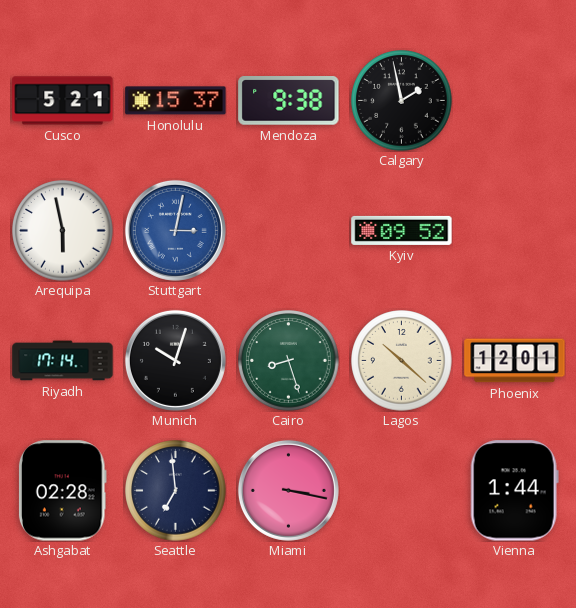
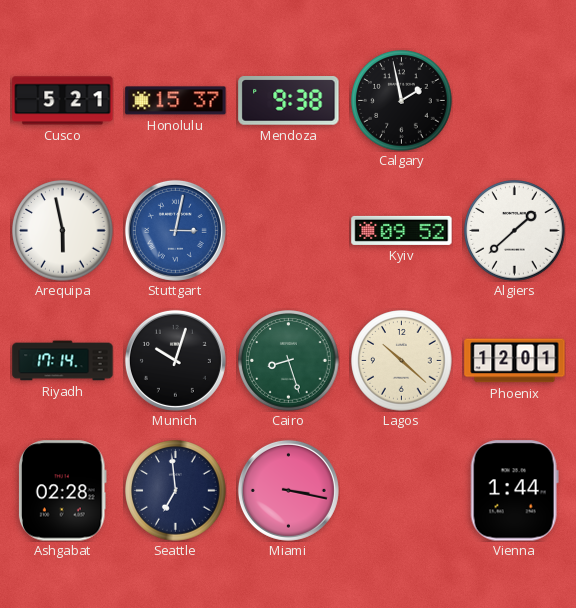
Algiers: none -> 1:38
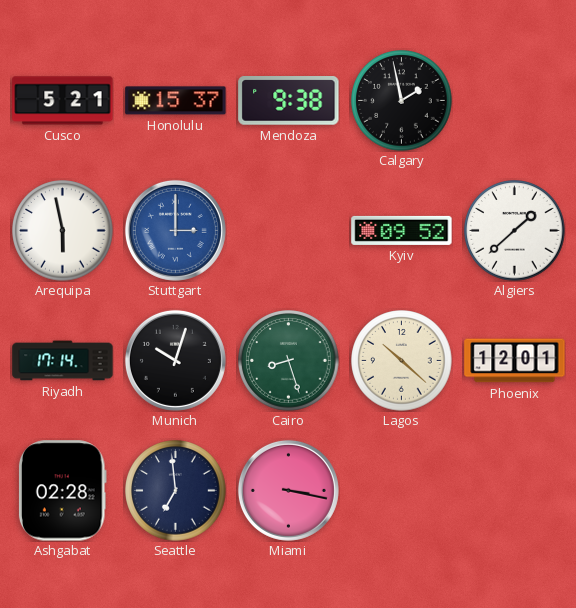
Stuttgart: 3:02 -> 3:00
Vienna: 1:44 -> none
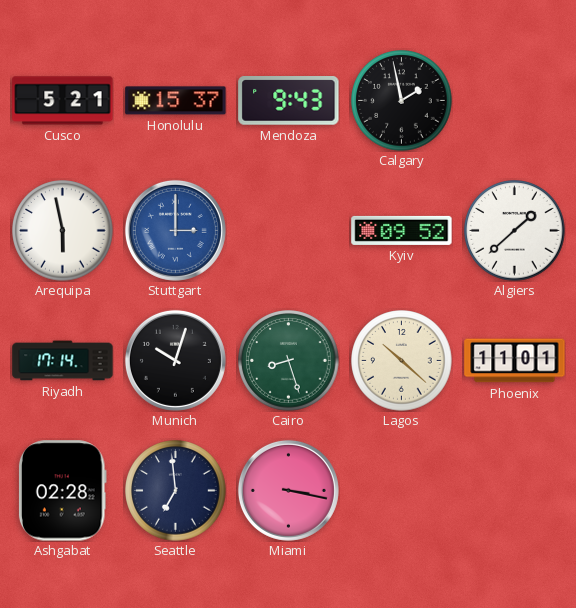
Mendoza: 9:38 -> 9:43
Phoenix: 12:01 -> 11:01
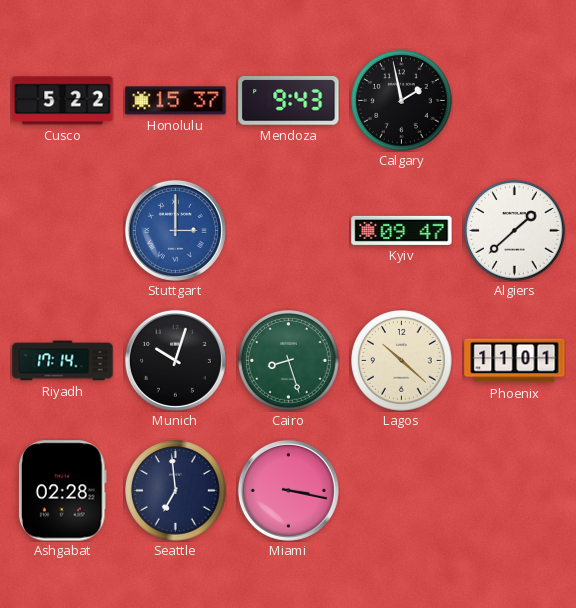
Cusco: 5:21 -> 5:22
Arequipa: 5:58 -> none
Kyiv: 09:52 -> 09:47
